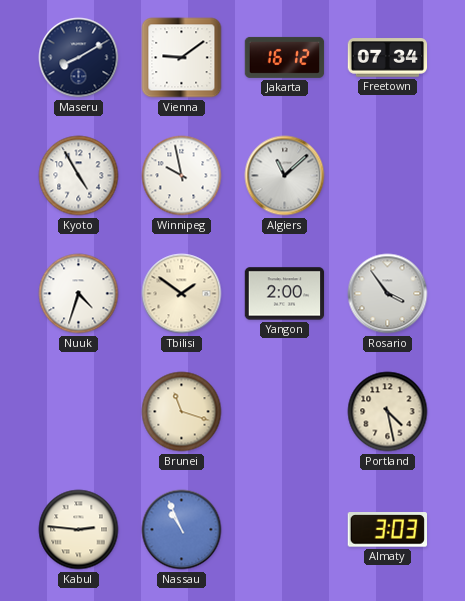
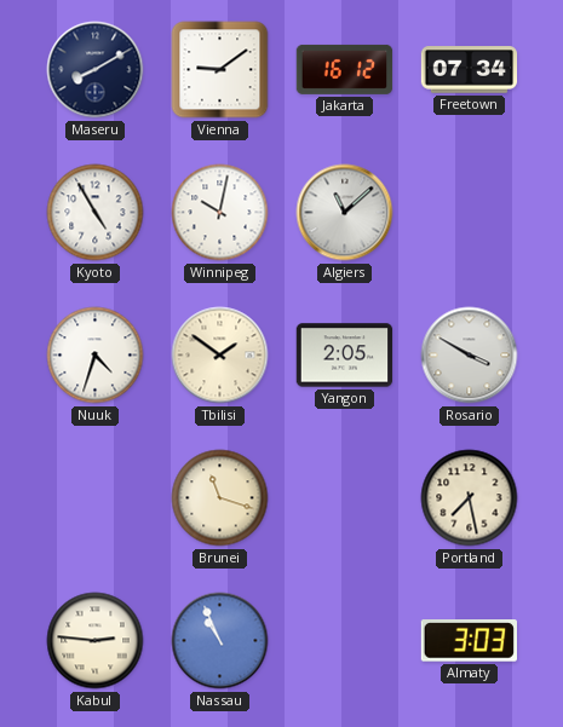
Winnipeg: 9:58 -> 10:02
Yangon: 2:00 -> 2:05
Rosario: 3:54 -> 3:50
Portland: 4:28 -> 7:28
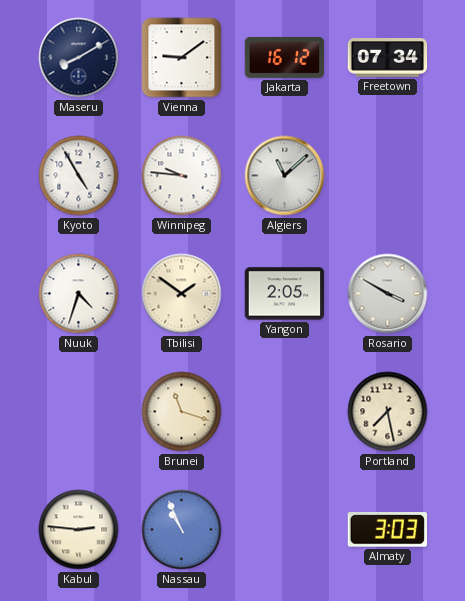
Winnipeg: 10:02 -> 9:46
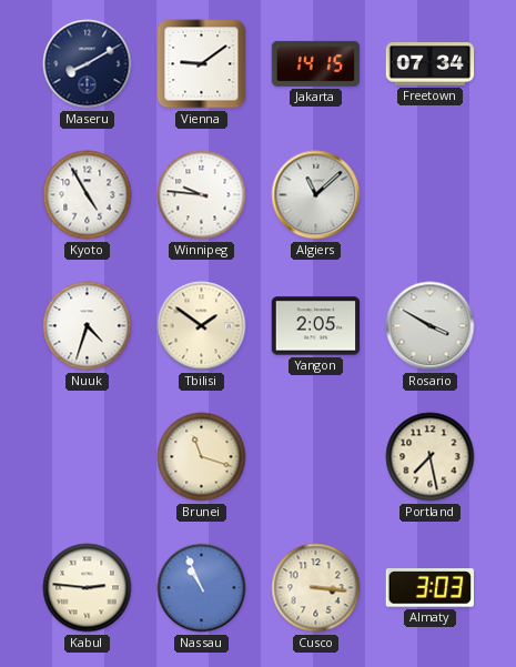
Jakarta: 16:12 -> 14:15
Cusco: none -> 3:16
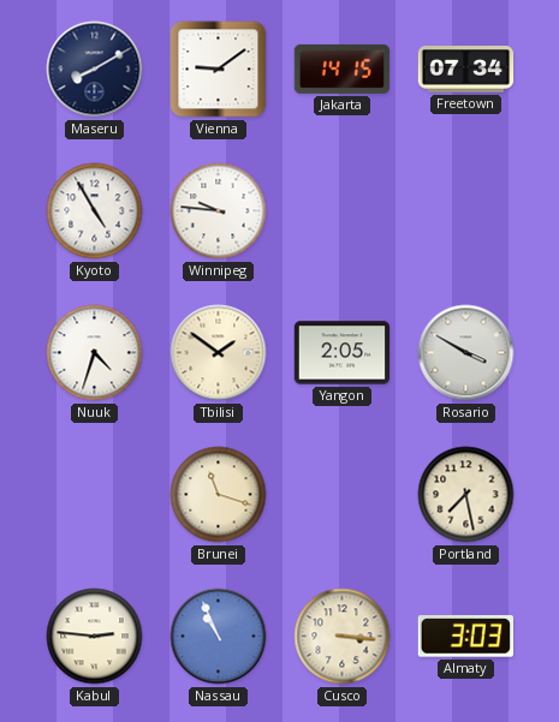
Algiers: 11:08 -> none
